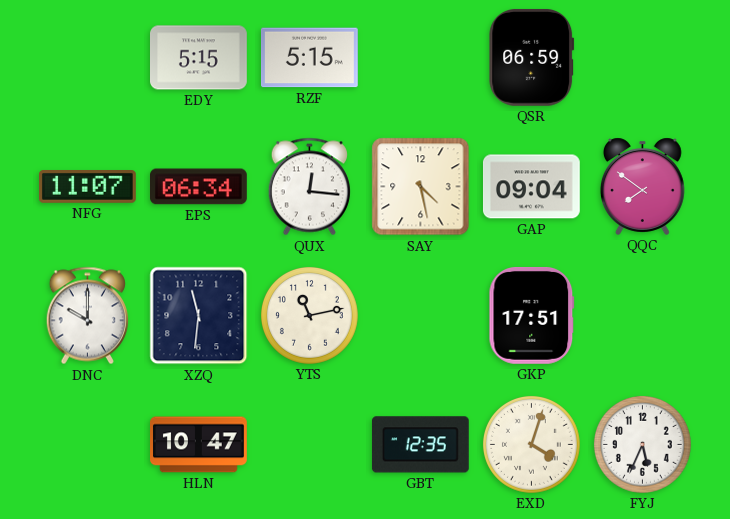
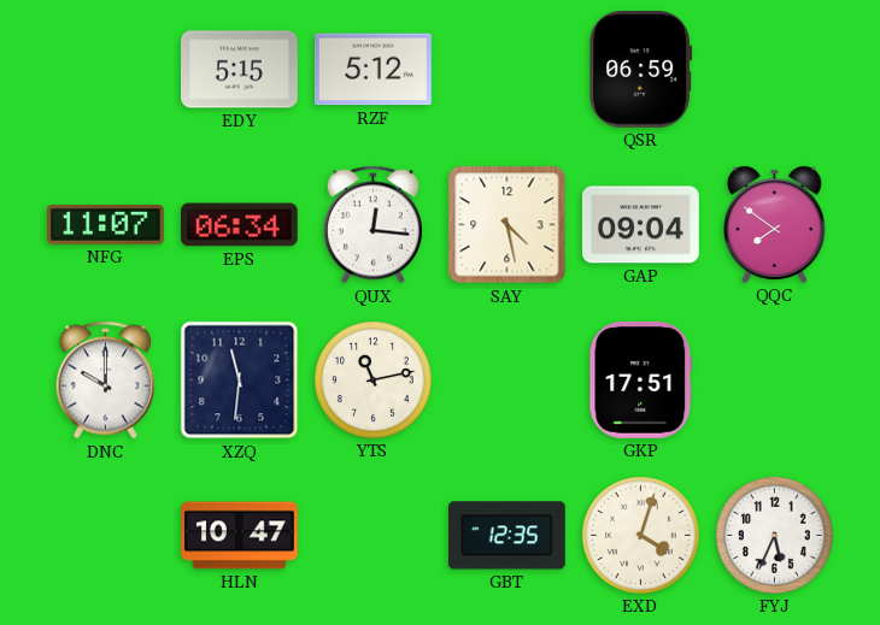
RZF: 5:15 -> 5:12
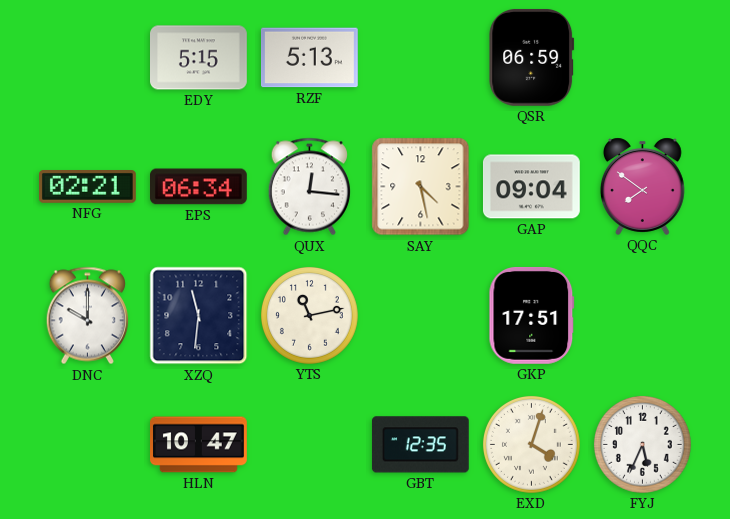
RZF: 5:12 -> 5:13
NFG: 11:07 -> 02:21
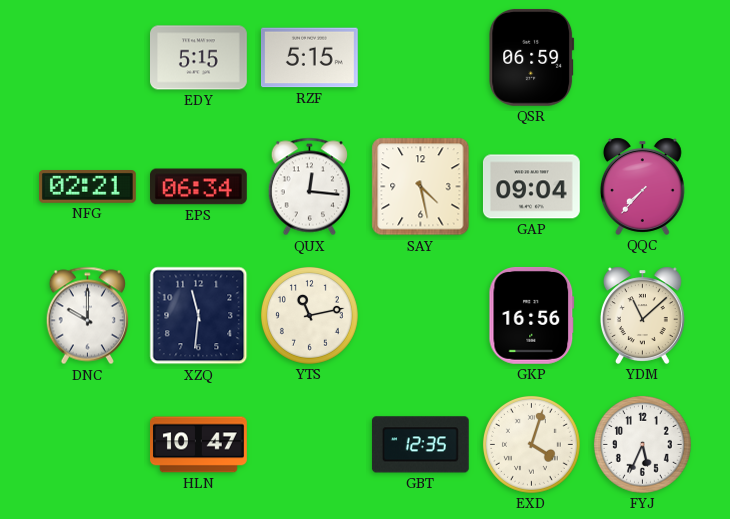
RZF: 5:13 -> 5:15
QQC: 7:51 -> 7:37
GKP: 17:51 -> 16:56
YDM: none -> 11:08
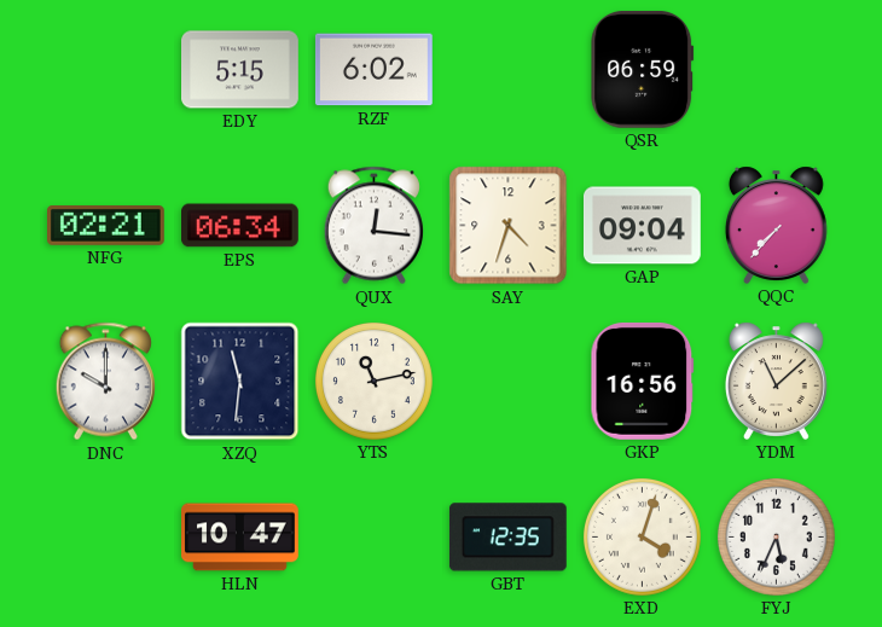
RZF: 5:15 -> 6:02
SAY: 4:28 -> 4:33
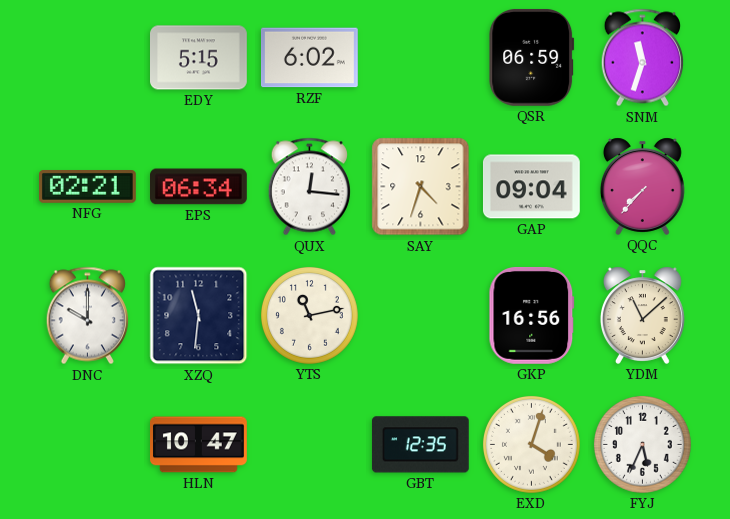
SNM: none -> 11:33
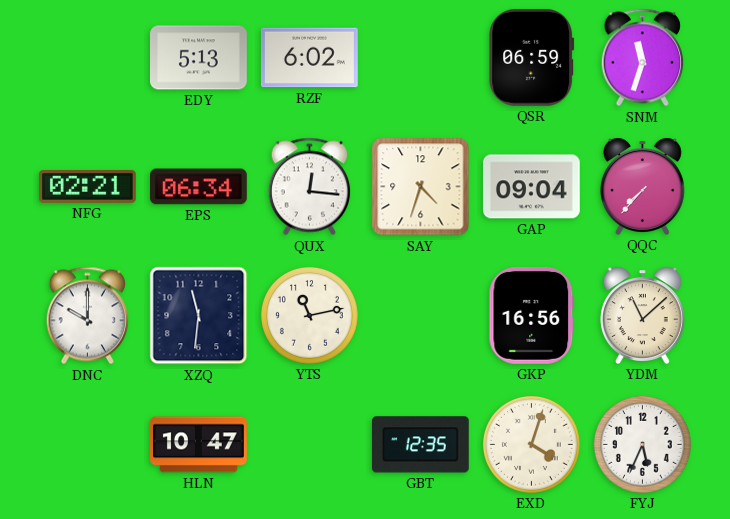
EDY: 5:15 -> 5:13
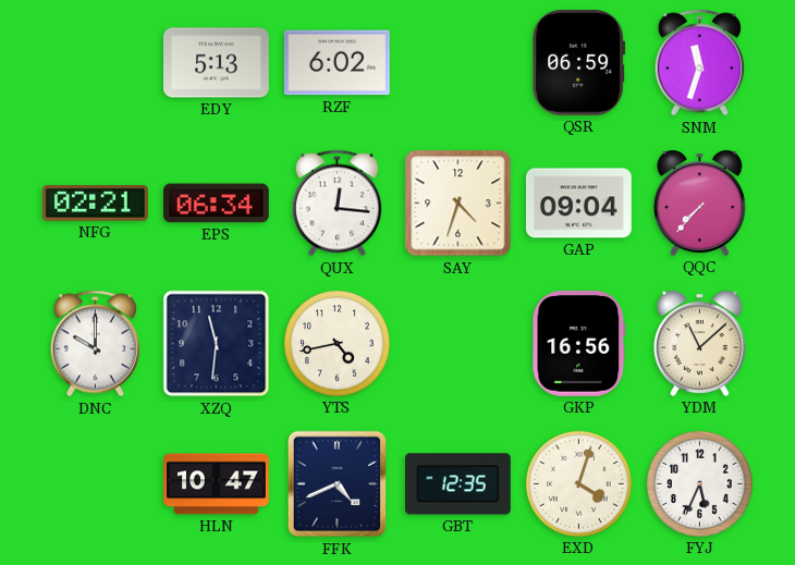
YTS: 11:13 -> 4:43
FFK: none -> 4:41
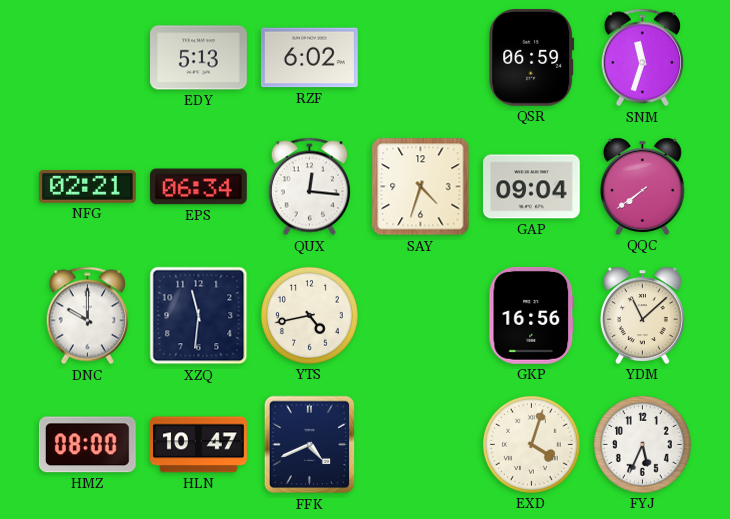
QQC: 7:37 -> 7:39
HMZ: none -> 08:00
GBT: 12:35 -> none
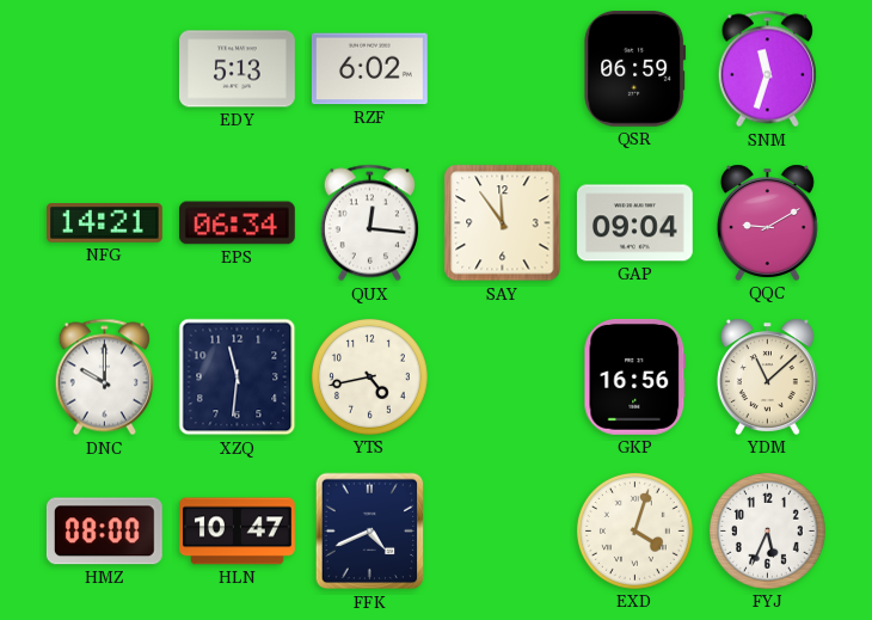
NFG: 02:21 -> 14:21
SAY: 4:33 -> 11:54
QQC: 7:39 -> 9:10
